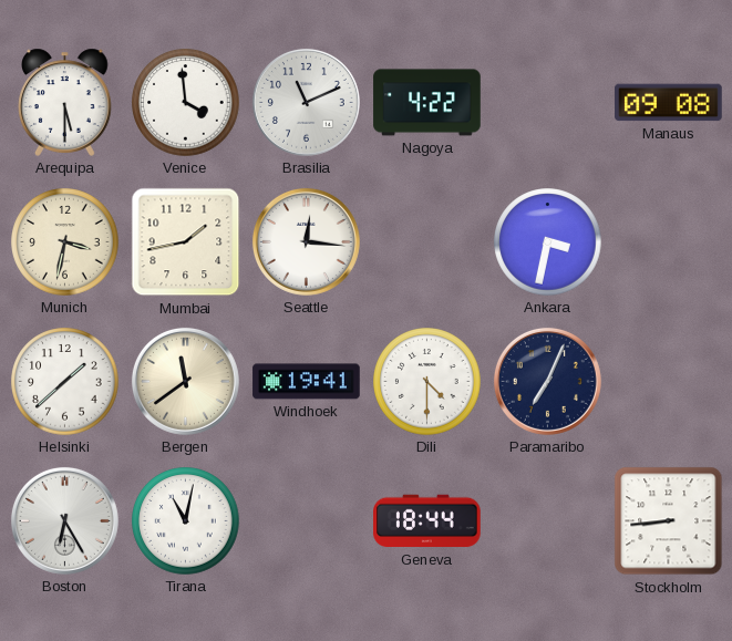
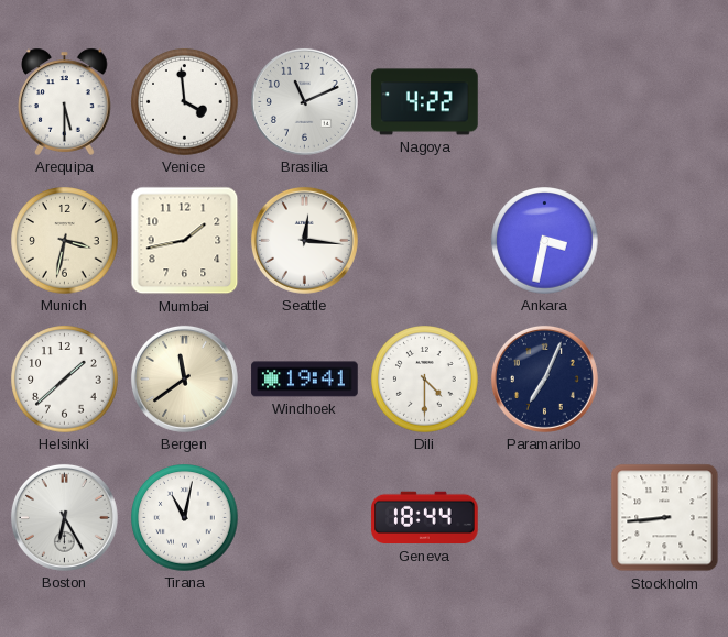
Manaus: 09:08 -> none
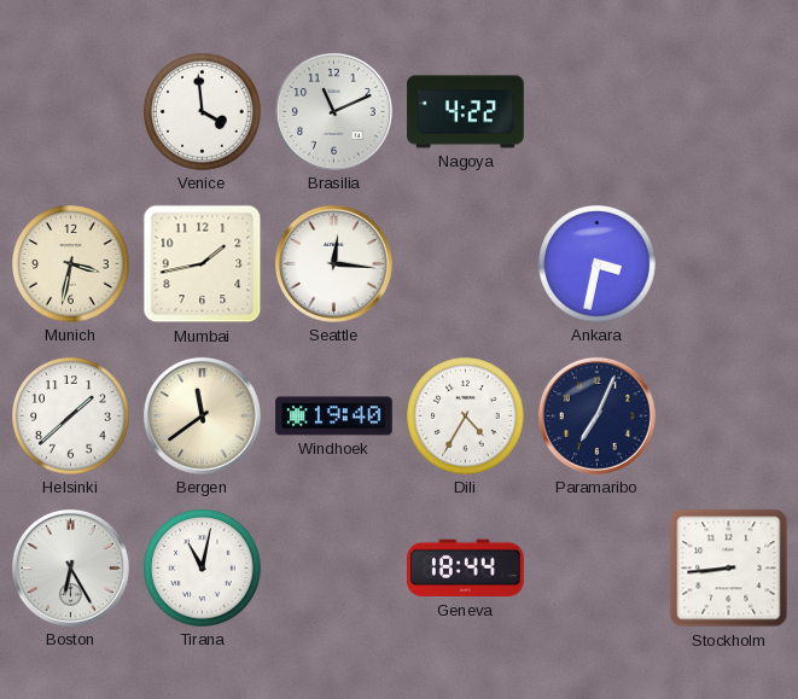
Arequipa: 5:30 -> none
Windhoek: 19:41 -> 19:40
Dili: 4:30 -> 4:35
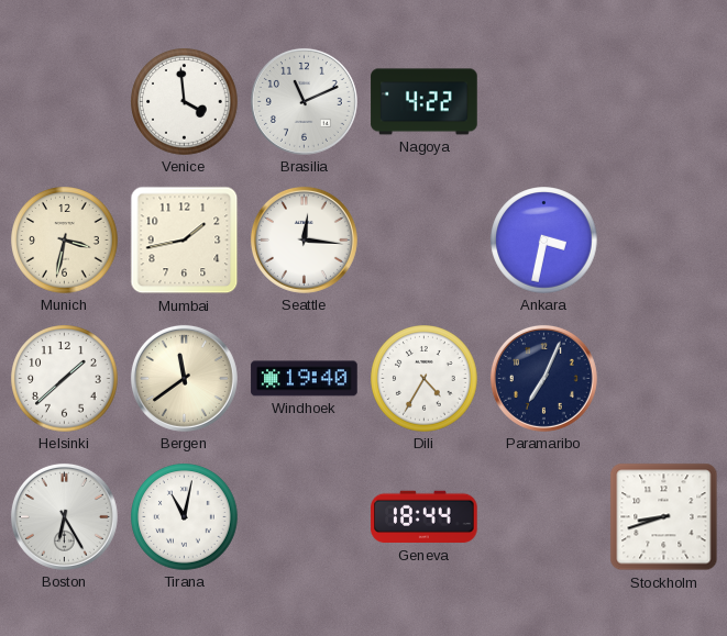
Stockholm: 8:44 -> 8:42
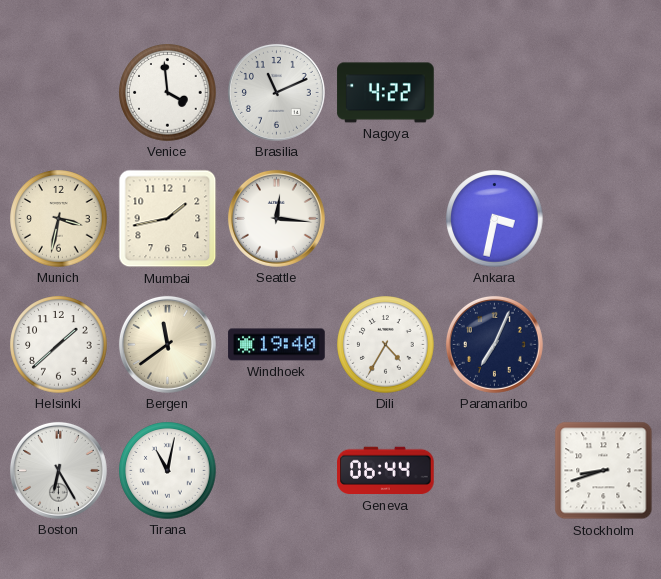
Geneva: 18:44 -> 06:44
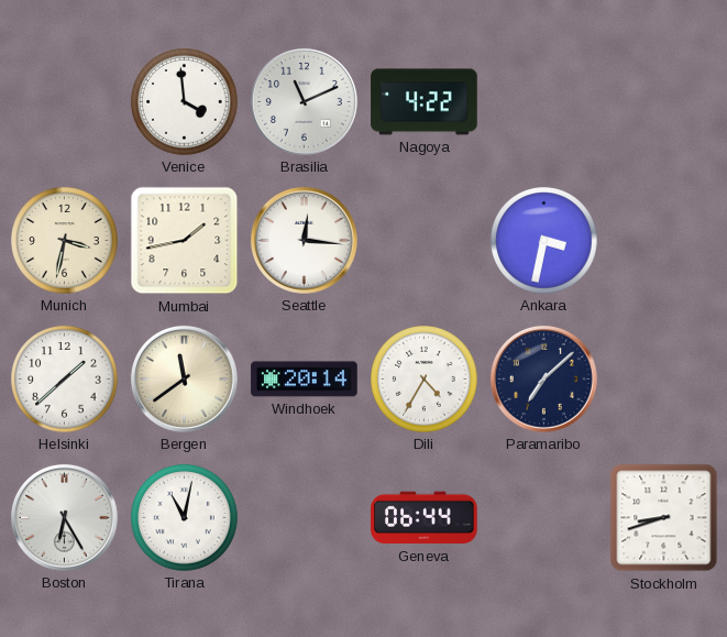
Windhoek: 19:40 -> 20:14
Paramaribo: 7:04 -> 7:08
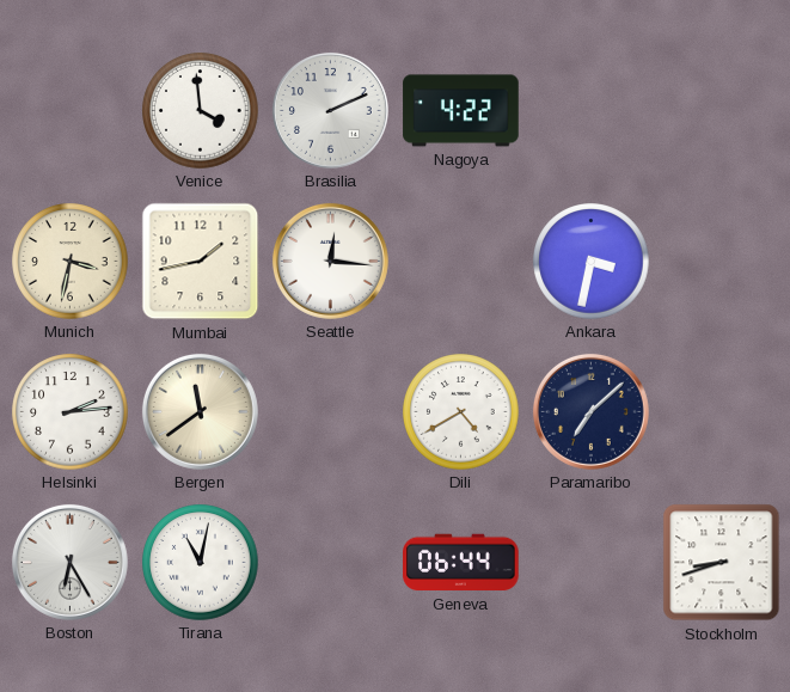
Brasilia: 11:11 -> 2:11
Helsinki: 1:38 -> 2:14
Windhoek: 20:14 -> none
Dili: 4:35 -> 4:40
